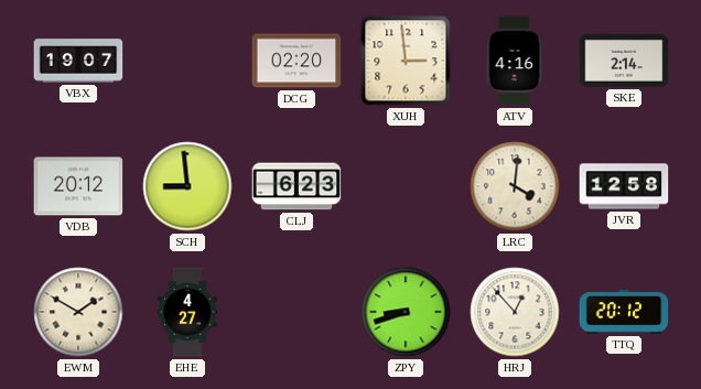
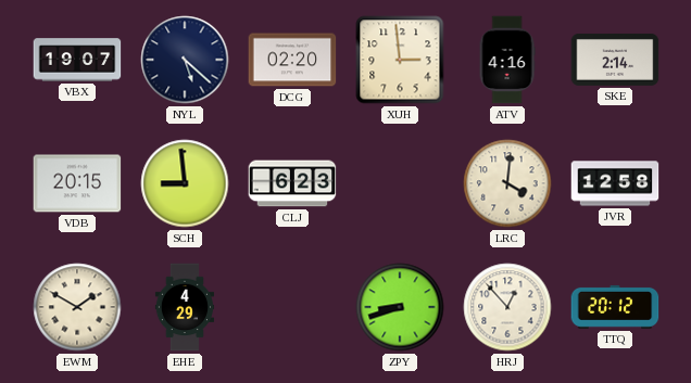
NYL: none -> 5:22
VDB: 20:12 -> 20:15
EHE: 4:27 -> 4:29
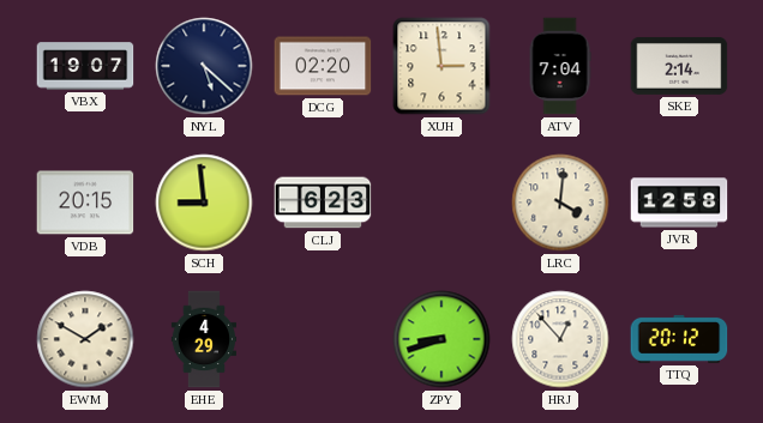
ATV: 4:16 -> 7:04
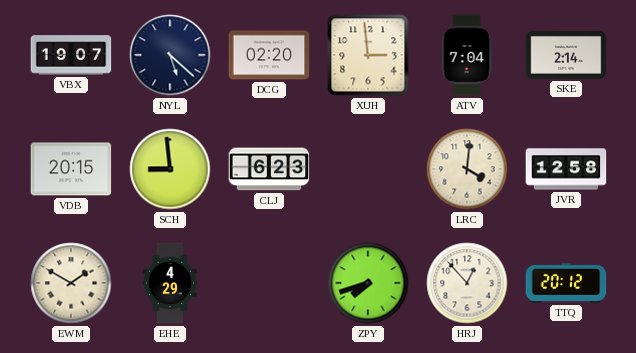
ZPY: 8:42 -> 7:42
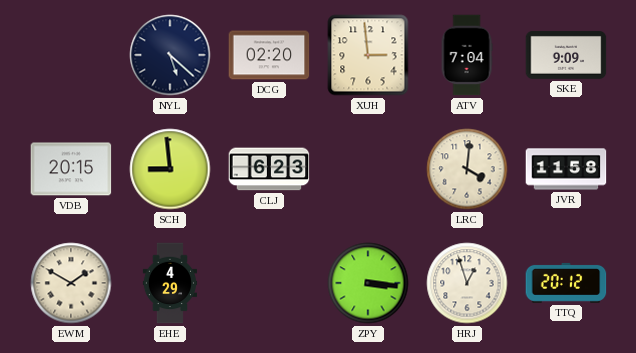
VBX: 19:07 -> none
SKE: 2:14 -> 9:09
JVR: 12:58 -> 11:58
ZPY: 7:42 -> 3:16
HRJ: 12:53 -> 12:57
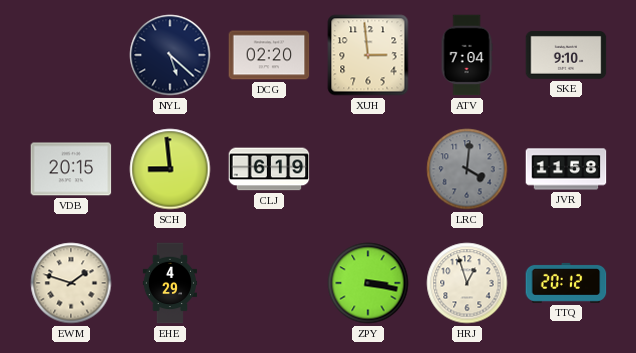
SKE: 9:09 -> 9:10
CLJ: 6:23 -> 6:19
LRC dial: cream -> grey
EWM: 1:50 -> 1:48
ZPY: 3:16 -> 3:17
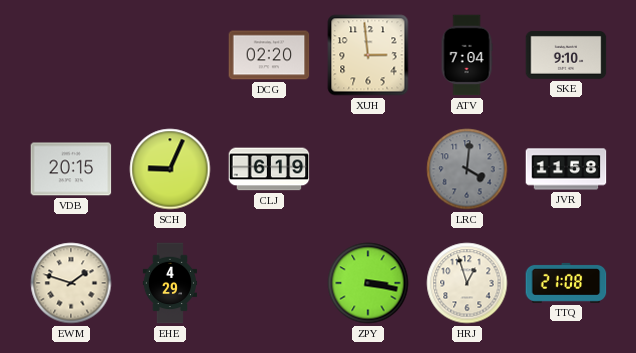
NYL: 5:22 -> none
SCH: 8:59 -> 9:04
TTQ: 20:12 -> 21:08
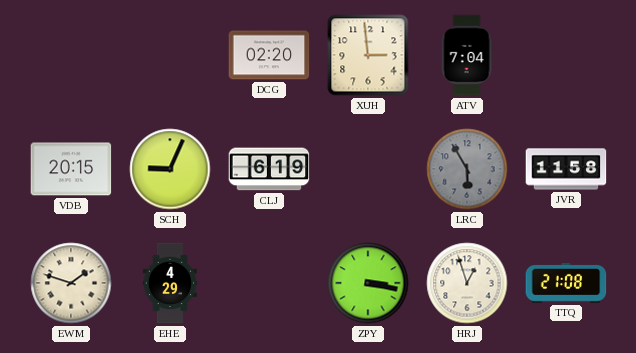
SKE: 9:10 -> none
LRC: 4:01 -> 5:55
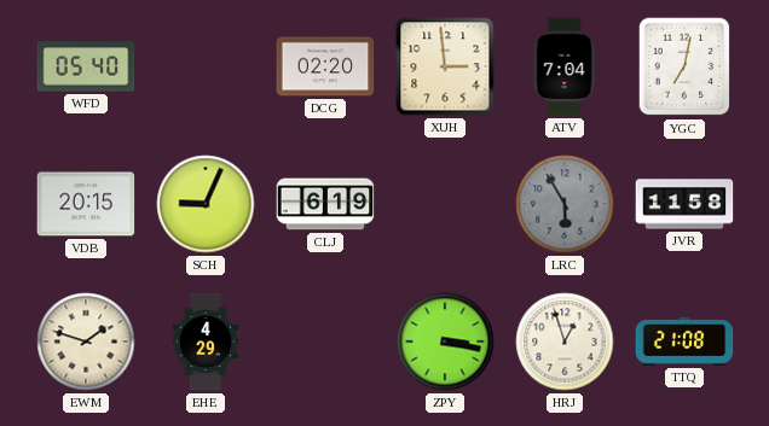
WFD: none -> 05:40
YGC: none -> 7:02
